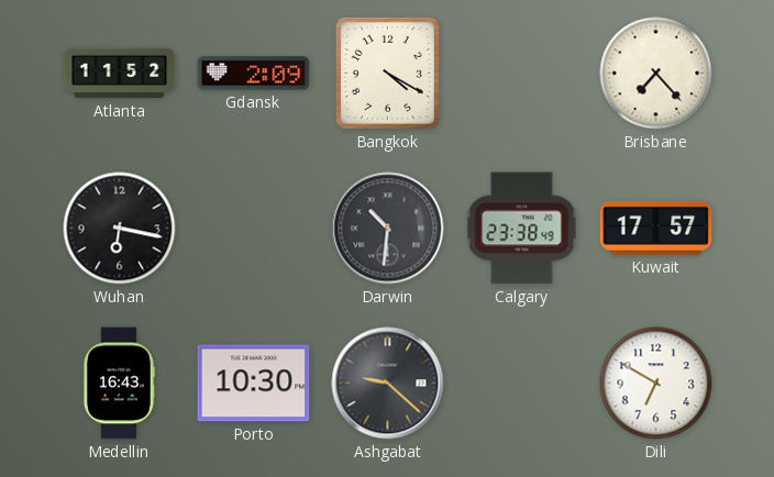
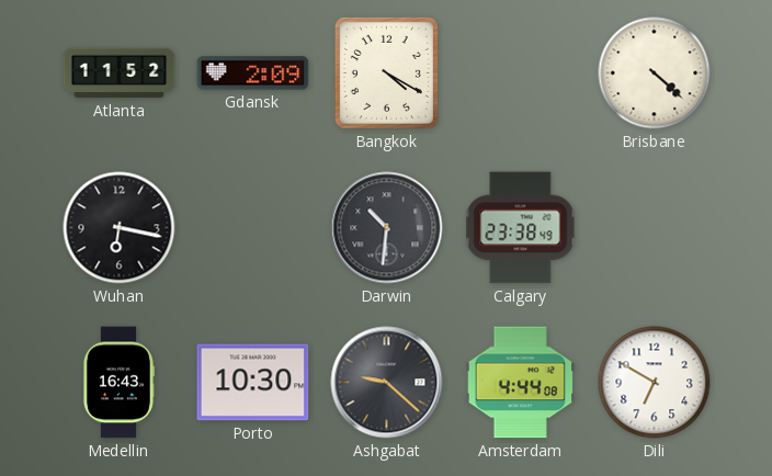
Brisbane: 7:23 -> 4:22
Kuwait: 17:57 -> none
Amsterdam: none -> 4:44
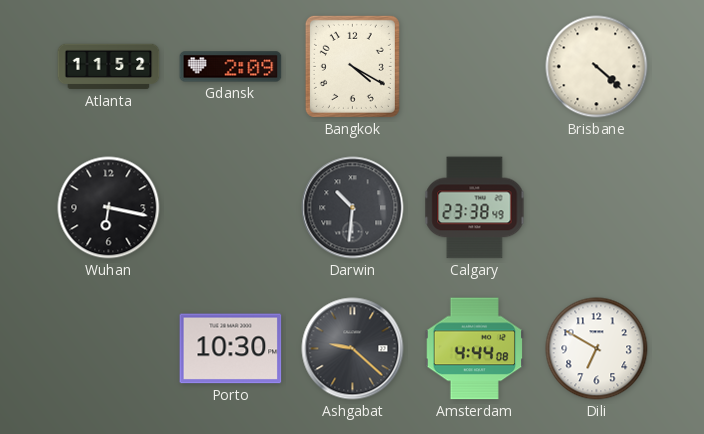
Medellin: 16:43 -> none
